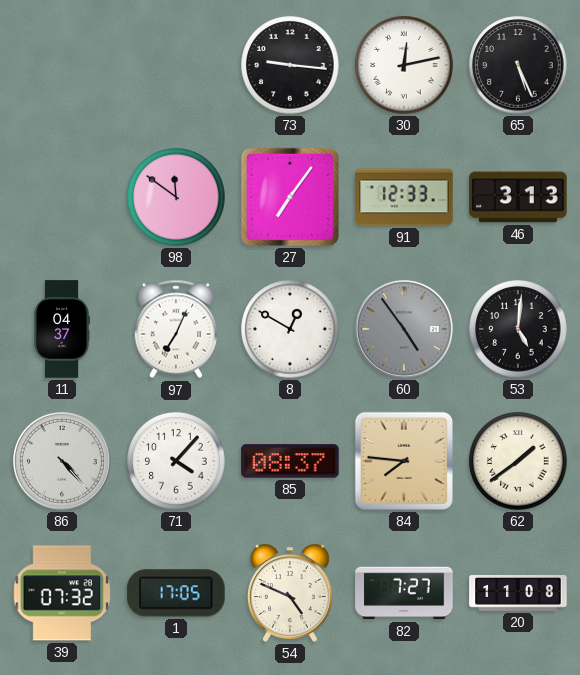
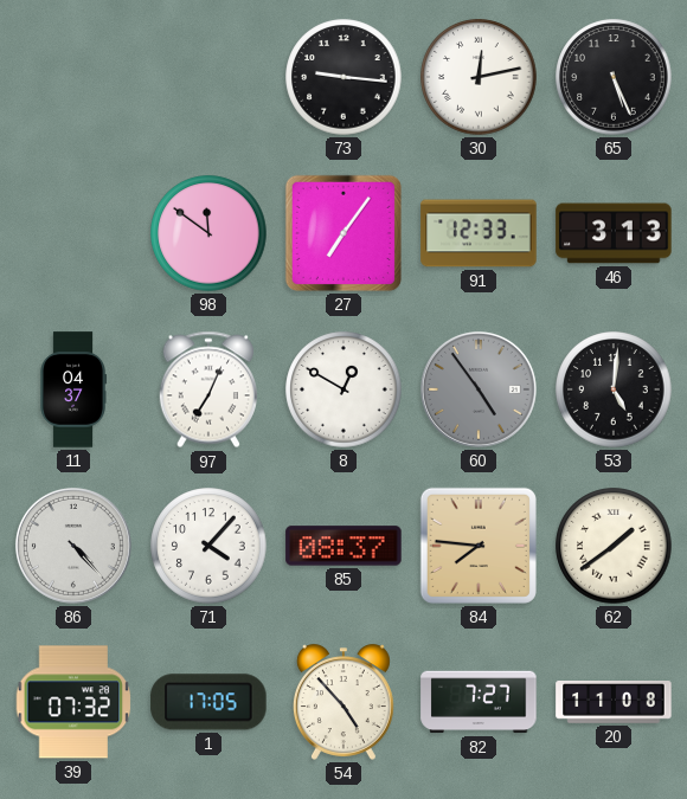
54: 4:49 -> 4:53
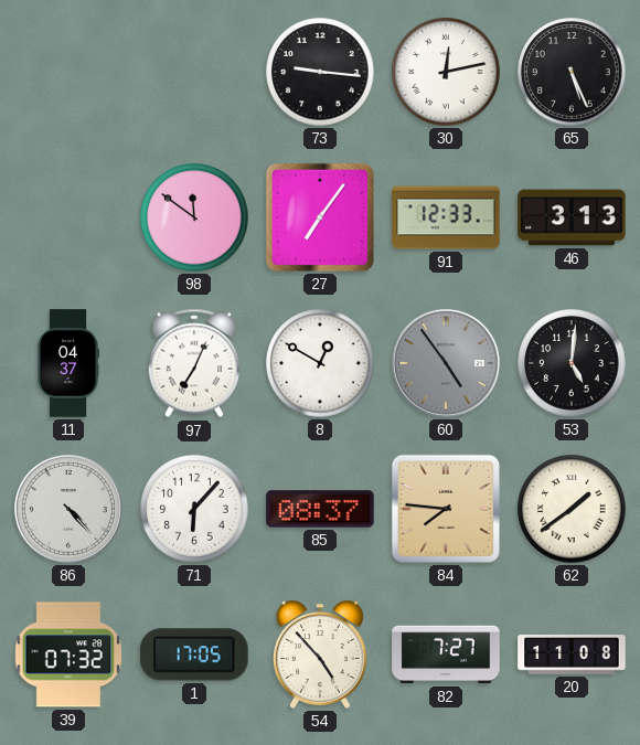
71: 4:07 -> 6:07
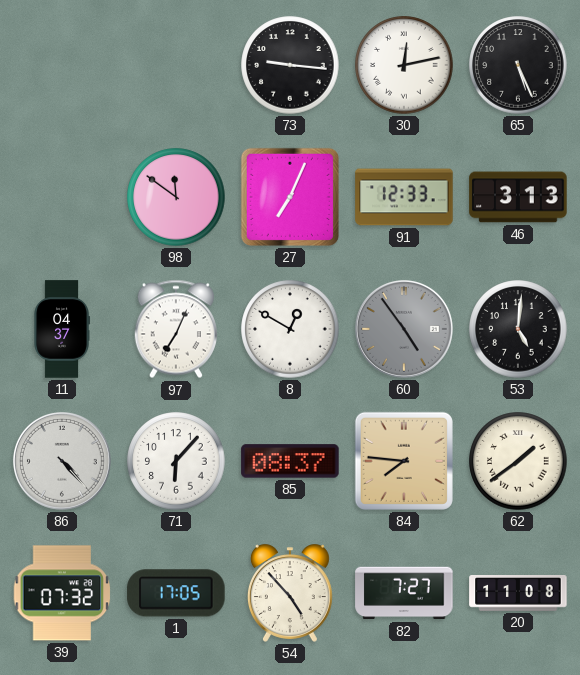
27: 7:06 -> 7:04
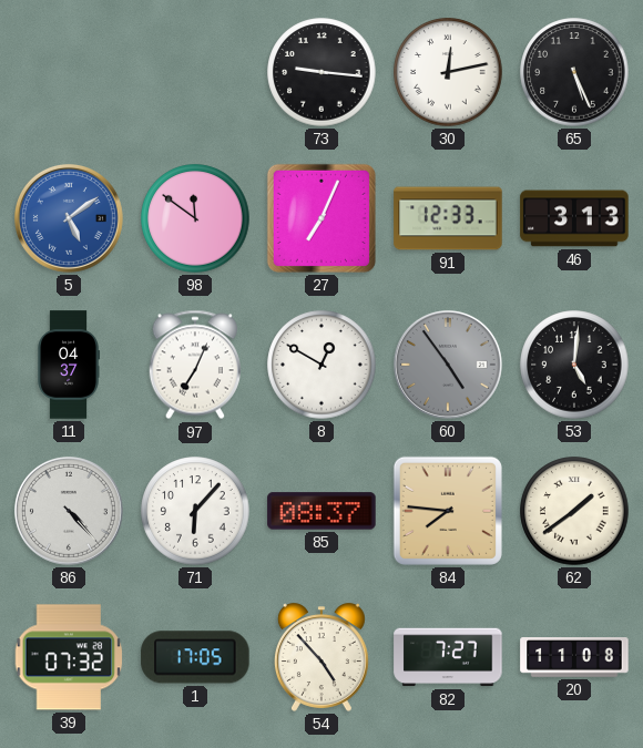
5: none -> 5:09
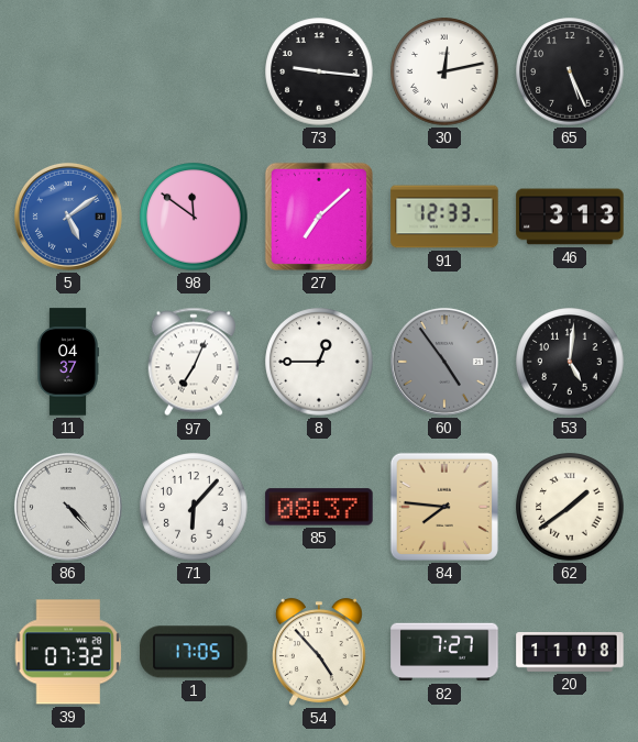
27: 7:04 -> 7:08
8: 12:50 -> 12:45
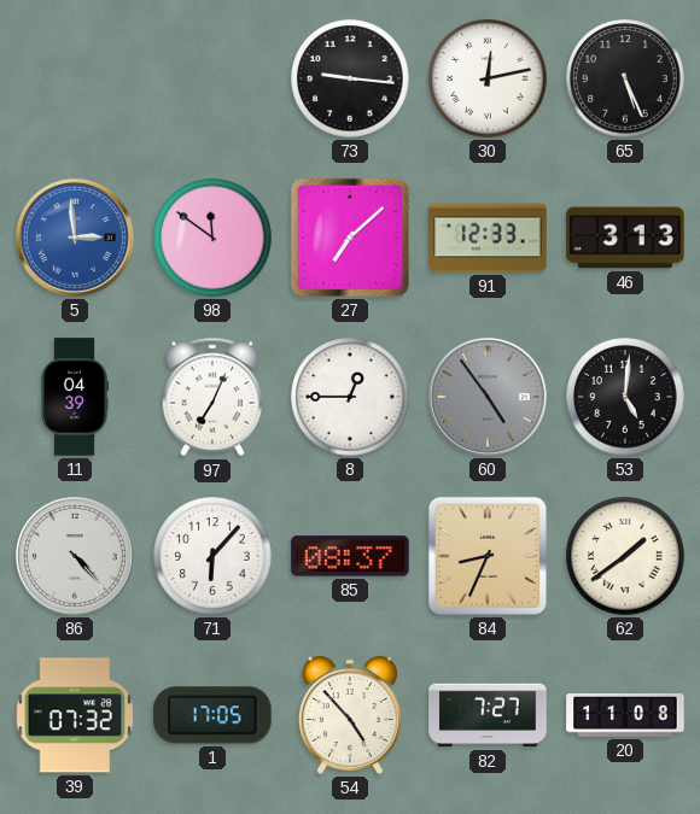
5: 5:09 -> 2:59
11: 04:37 -> 04:39
84: 7:46 -> 8:34
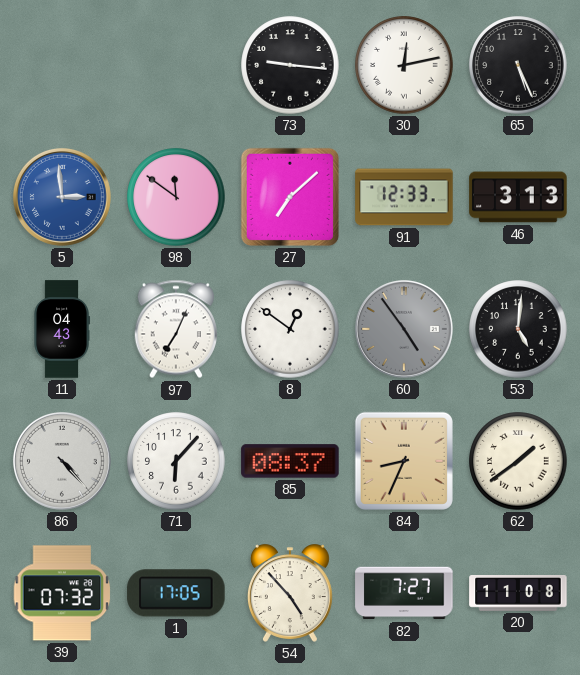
11: 04:39 -> 04:43
8: 12:45 -> 12:51
